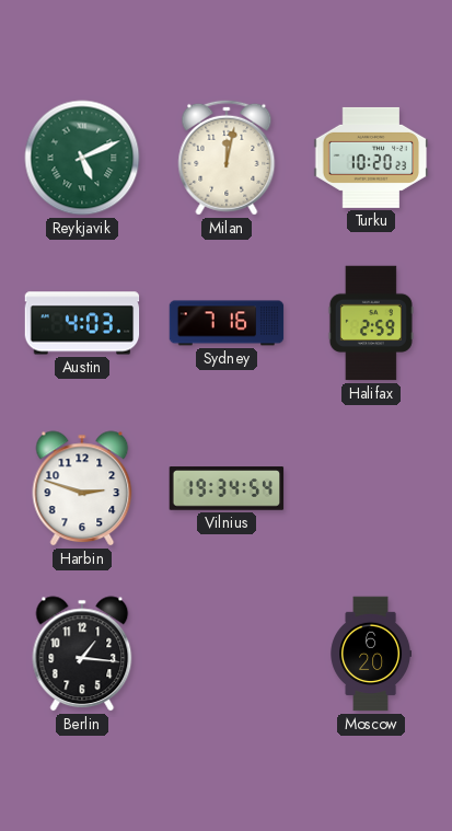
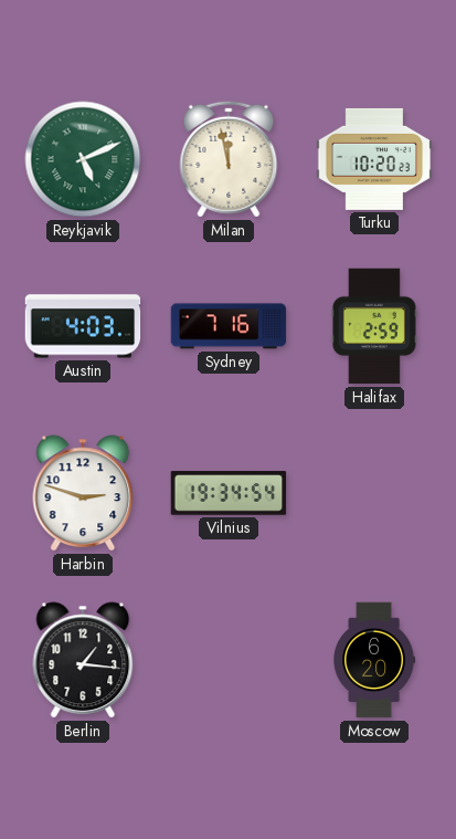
Milan: 12:02 -> 11:58
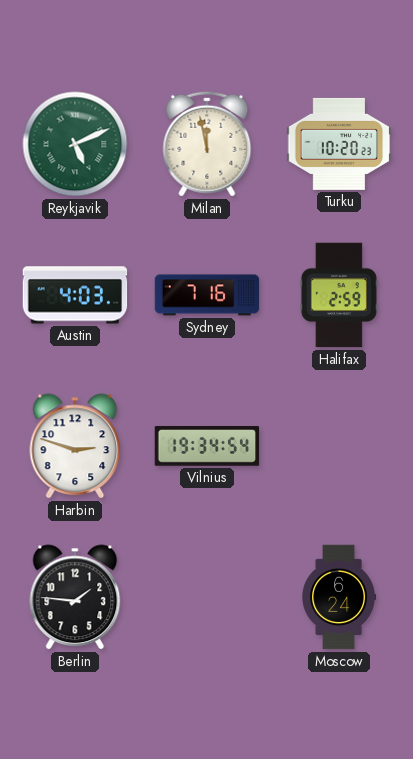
Berlin: 1:16 -> 1:46
Moscow: 6:20 -> 6:24
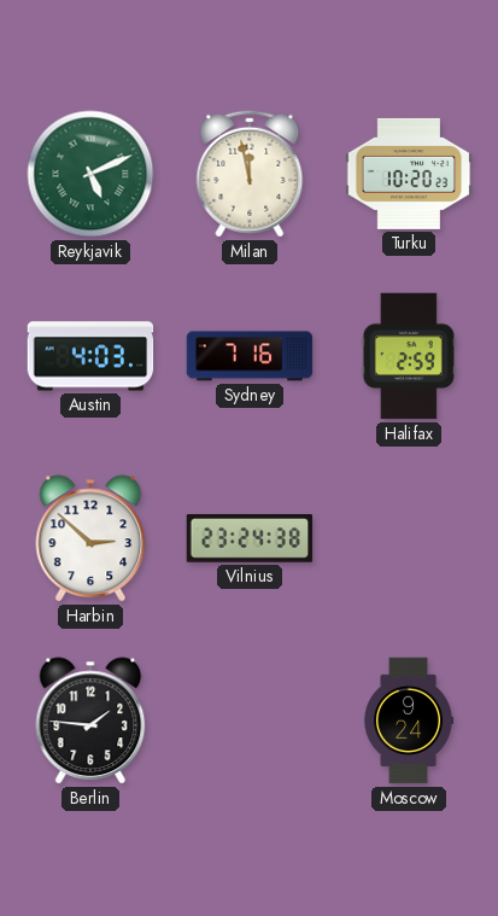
Harbin: 2:48 -> 2:52
Vilnius: 19:34 -> 23:24
Moscow: 6:24 -> 9:24
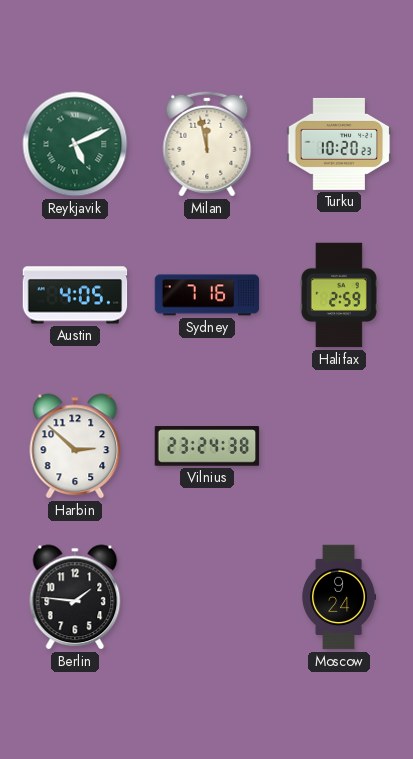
Austin: 4:03 -> 4:05
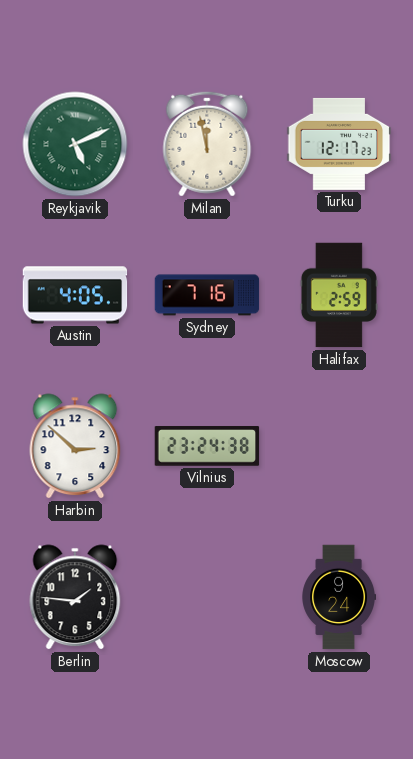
Turku: 10:20 -> 12:17
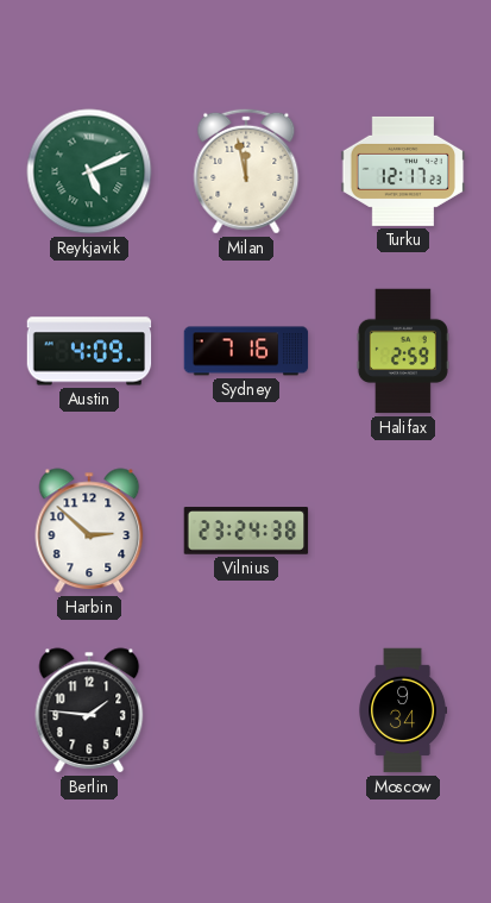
Austin: 4:05 -> 4:09
Moscow: 9:24 -> 9:34
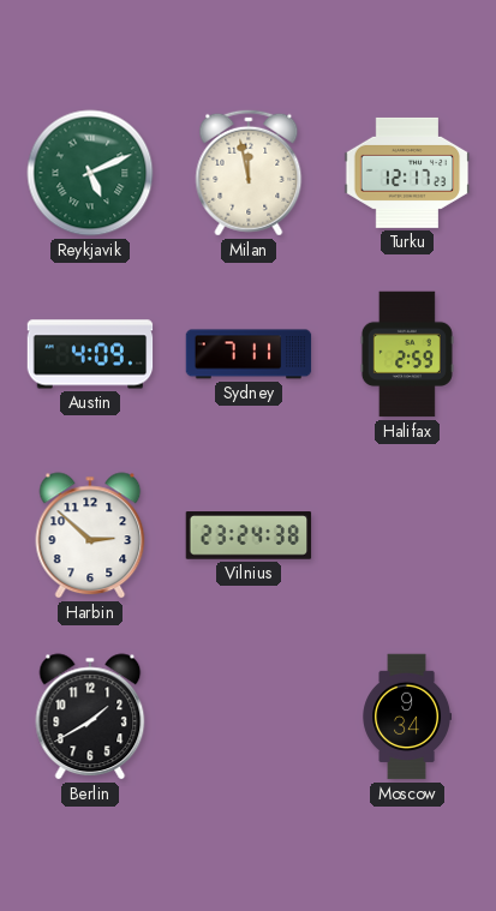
Sydney: 7:16 -> 7:11
Berlin: 1:46 -> 1:40
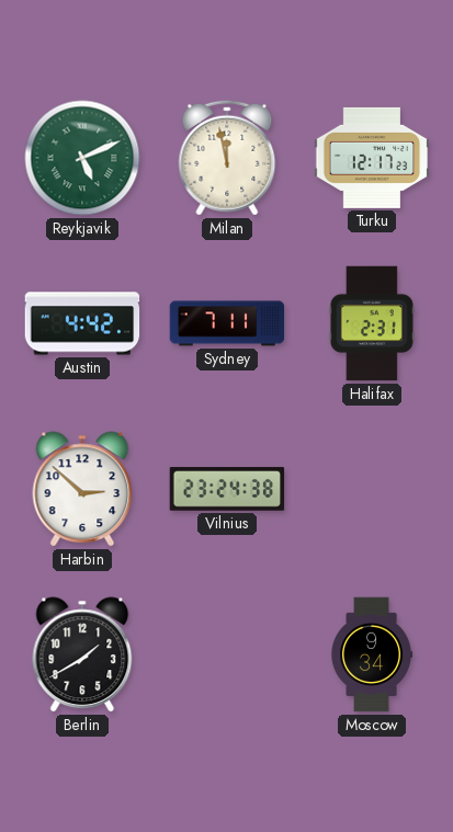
Austin: 4:09 -> 4:42
Halifax: 2:59 -> 2:31
